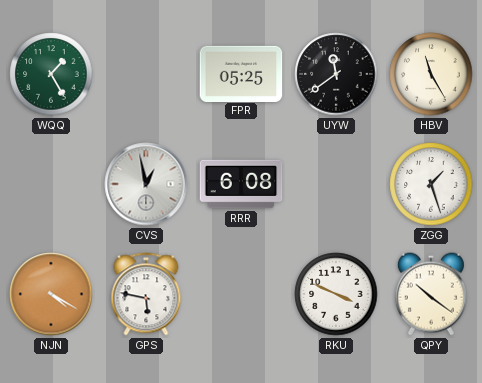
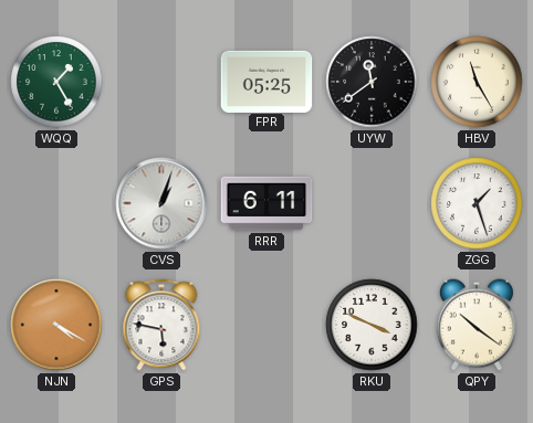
CVS: 12:58 -> 1:03
RRR: 6:08 -> 6:11
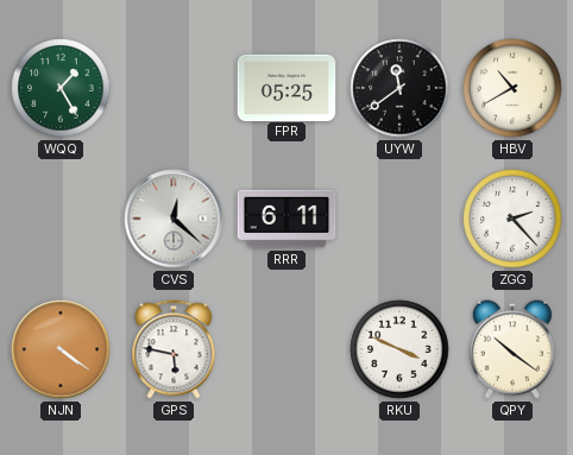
HBV: 11:25 -> 10:40
CVS: 1:03 -> 12:22
ZGG: 1:27 -> 2:23
NJN: 4:20 -> 4:21
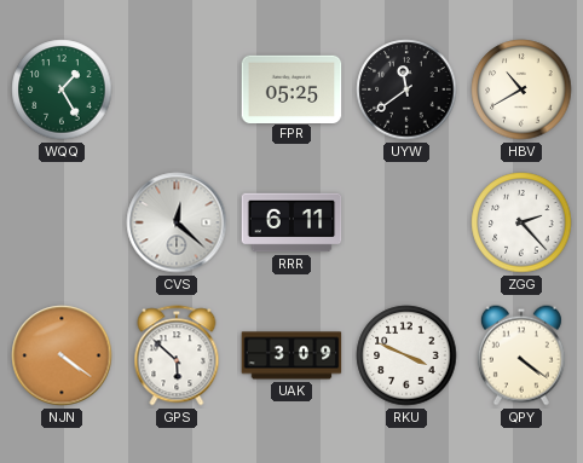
GPS: 5:47 -> 5:52
UAK: none -> 3:09
QPY: 10:21 -> 4:21
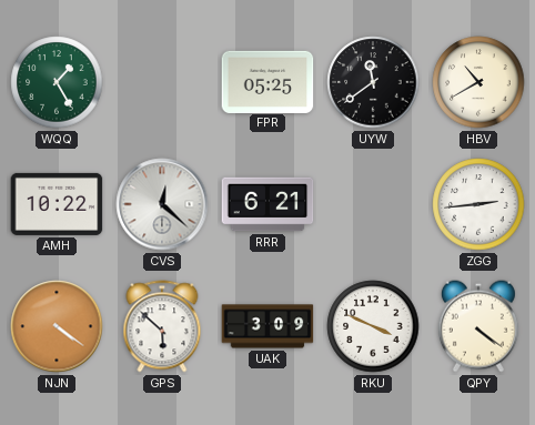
AMH: none -> 10:22
RRR: 6:11 -> 6:21
ZGG: 2:23 -> 2:44
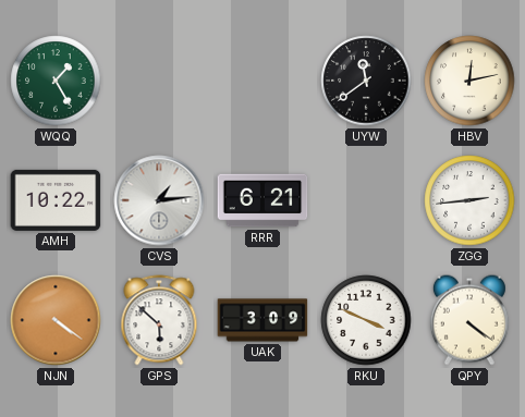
FPR: 05:25 -> none
HBV: 10:40 -> 12:13
CVS: 12:22 -> 1:14
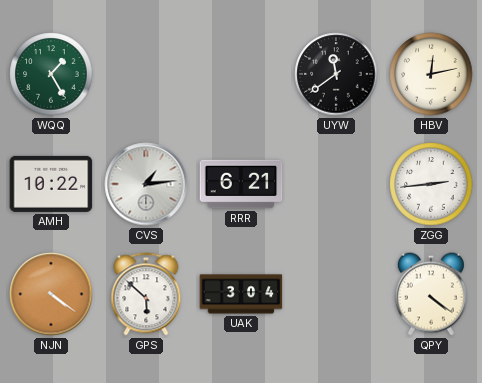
UAK: 3:09 -> 3:04
RKU: 3:49 -> none
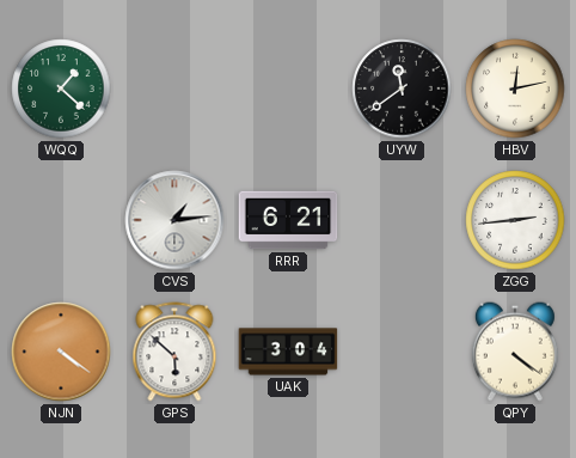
WQQ: 1:25 -> 1:22
AMH: 10:22 -> none
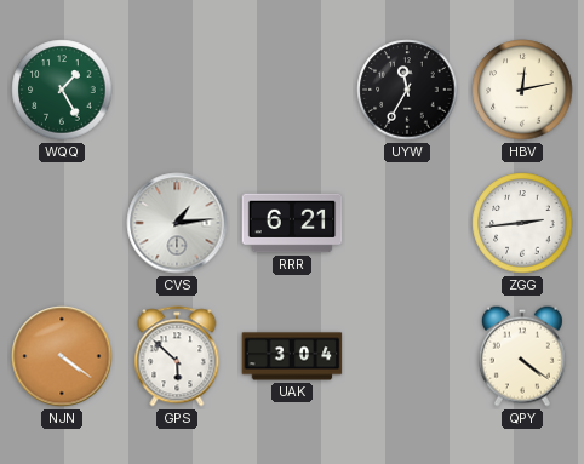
WQQ: 1:22 -> 1:25
UYW: 11:39 -> 11:35
